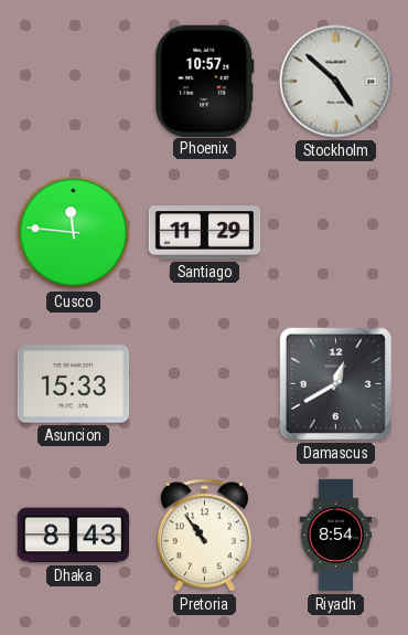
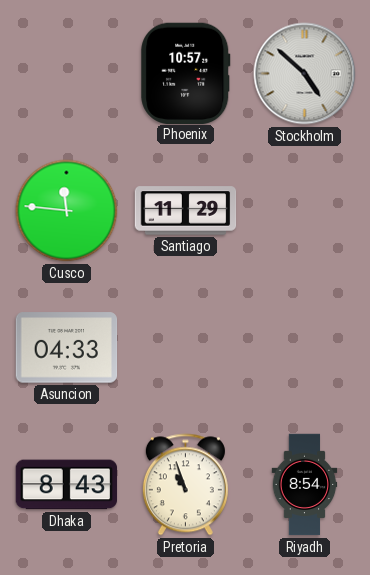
Asuncion: 15:33 -> 04:33
Damascus: 12:40 -> none
Pretoria: 10:54 -> 10:57
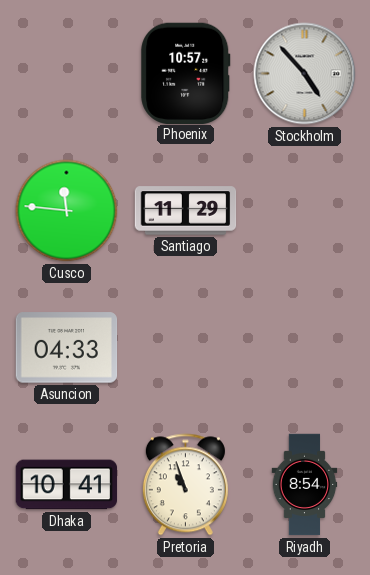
Stockholm: 4:52 -> 4:53
Dhaka: 8:43 -> 10:41
